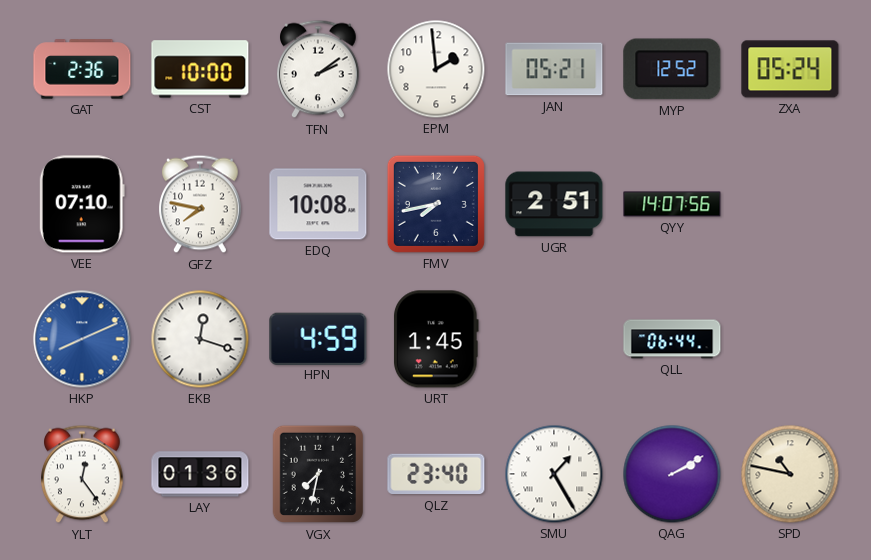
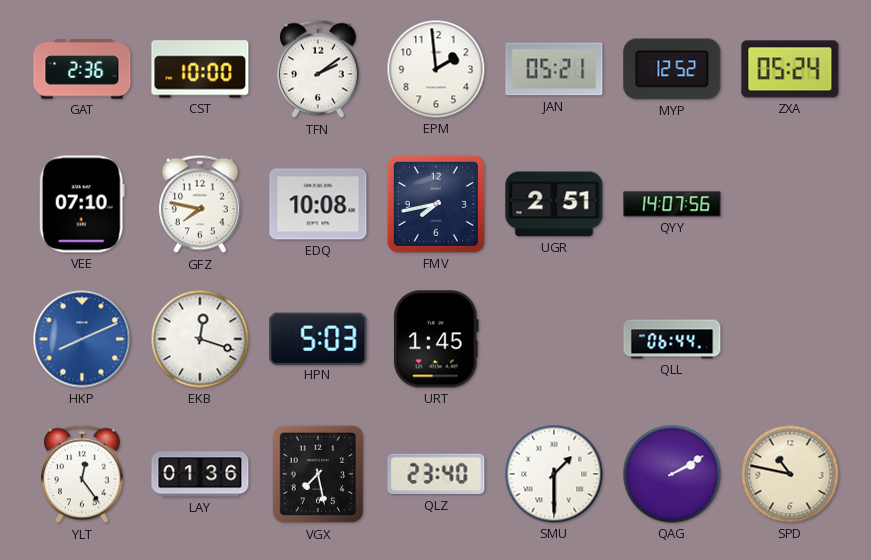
HPN: 4:59 -> 5:03
VGX: 7:32 -> 7:28
SMU: 1:25 -> 1:30
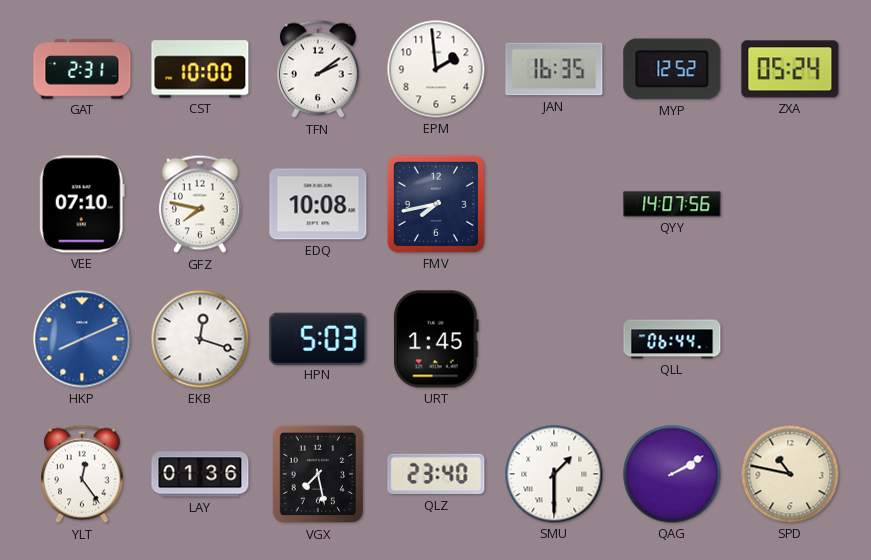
GAT: 2:36 -> 2:31
JAN: 05:21 -> 16:35
UGR: 2:51 -> none
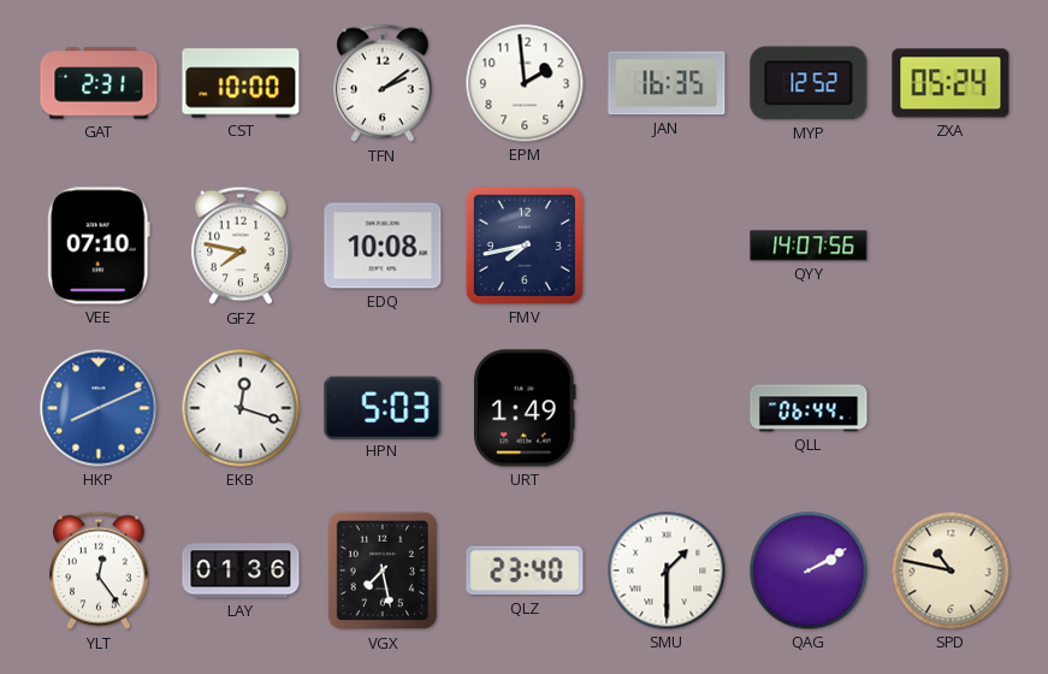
URT: 1:45 -> 1:49
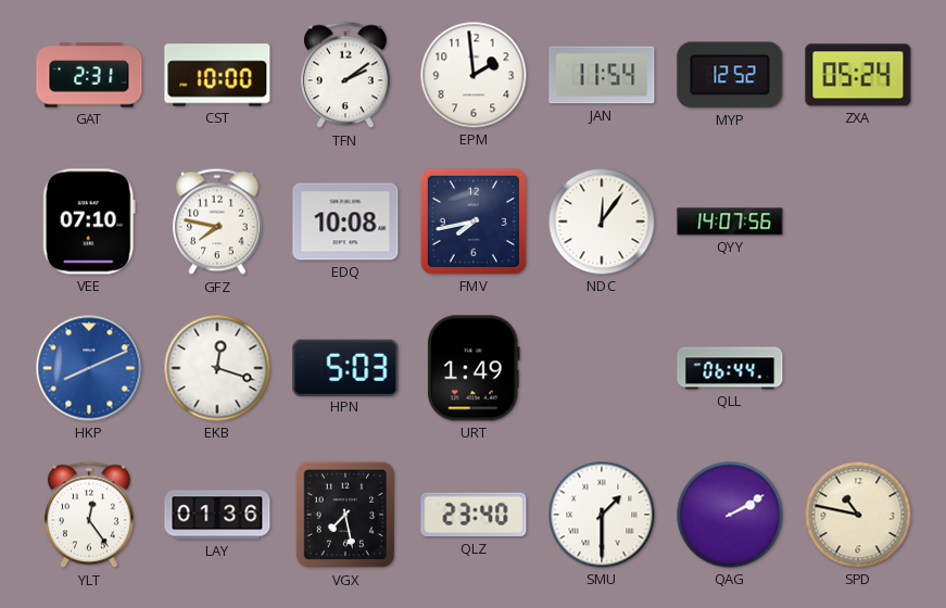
JAN: 16:35 -> 11:54
NDC: none -> 12:06
